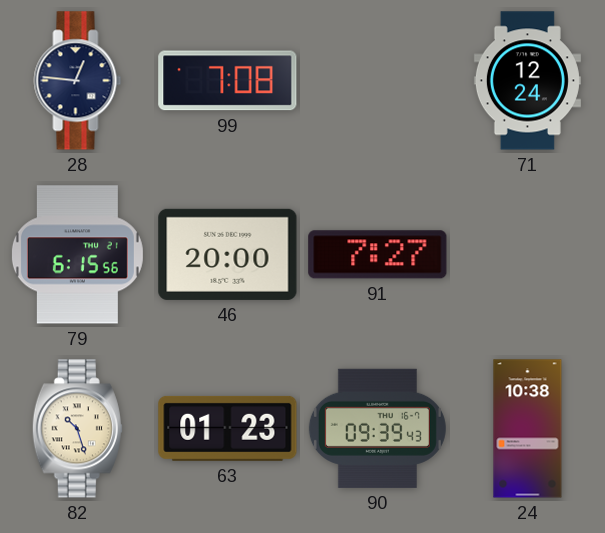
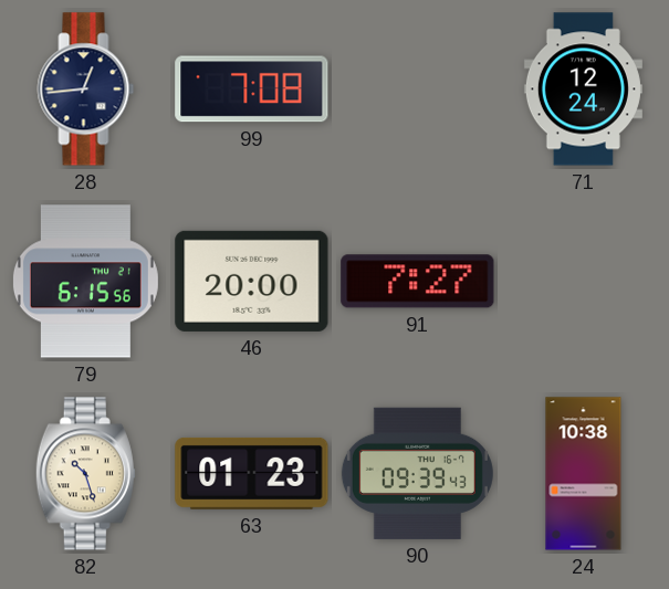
28: 12:46 -> 12:44
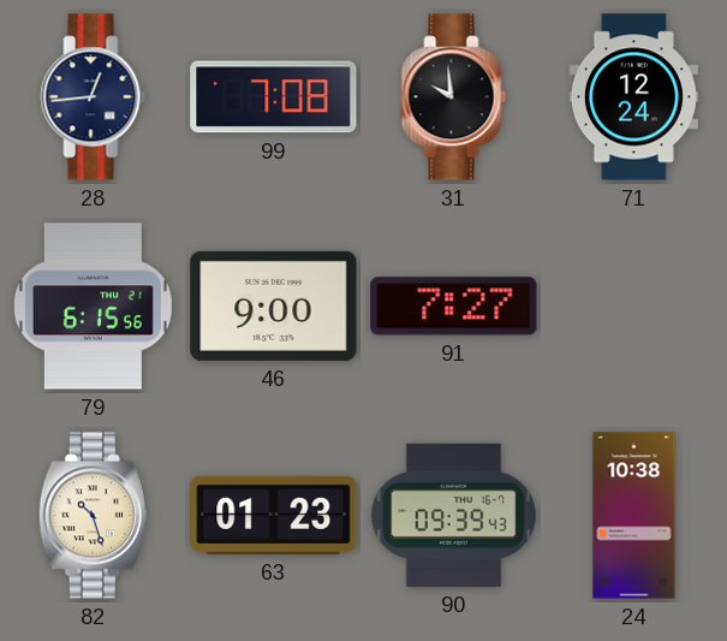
31: none -> 9:59
46: 20:00 -> 9:00
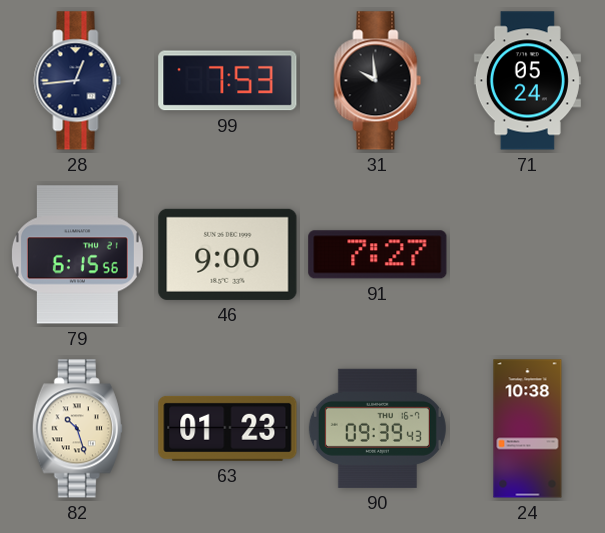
99: 7:08 -> 7:53
71: 12:24 -> 05:24
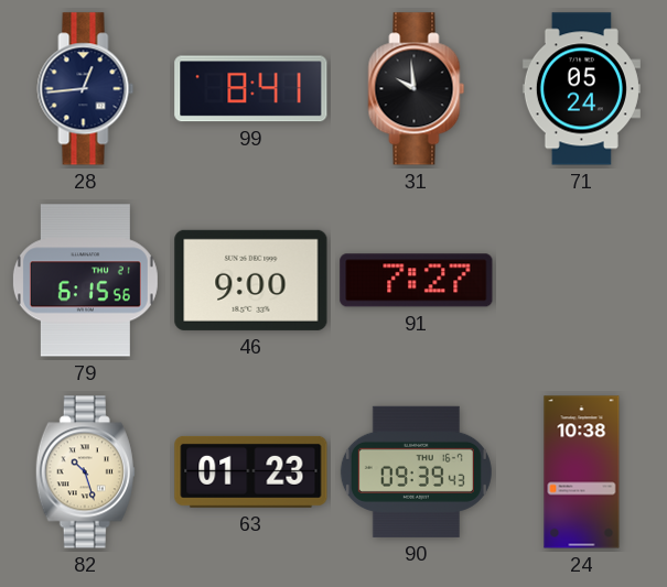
99: 7:53 -> 8:41
